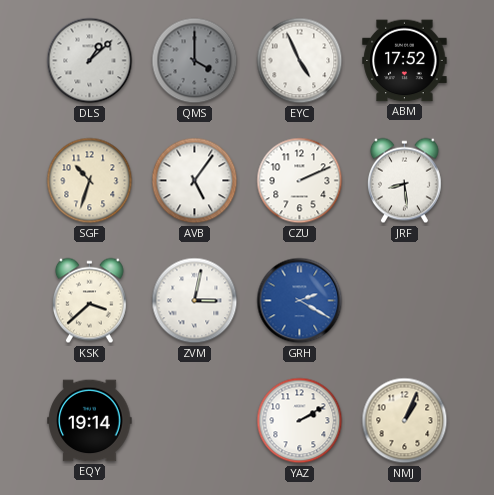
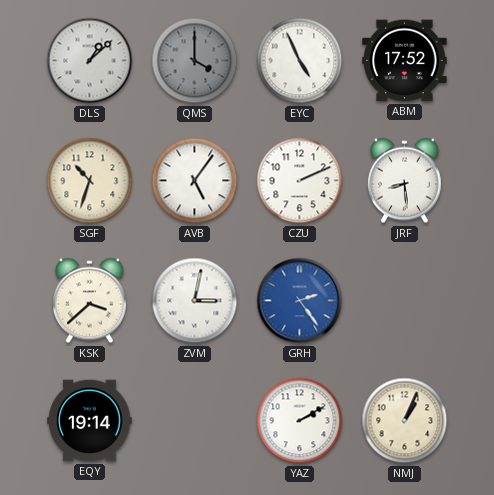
GRH: 2:20 -> 2:24
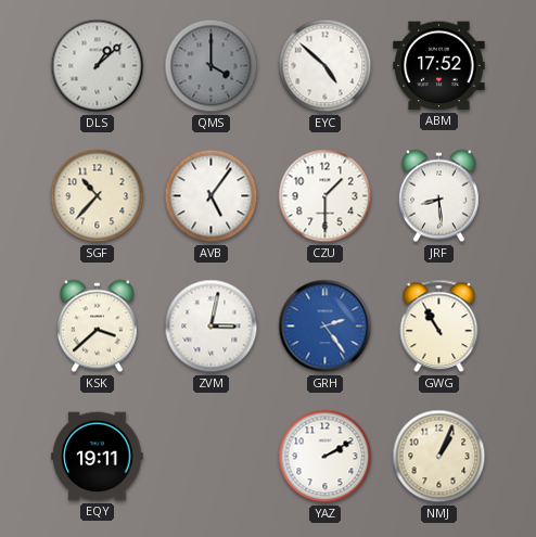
EYC: 4:56 -> 4:52
SGF: 10:33 -> 10:37
CZU: 2:11 -> 1:30
GWG: none -> 10:55
EQY: 19:14 -> 19:11
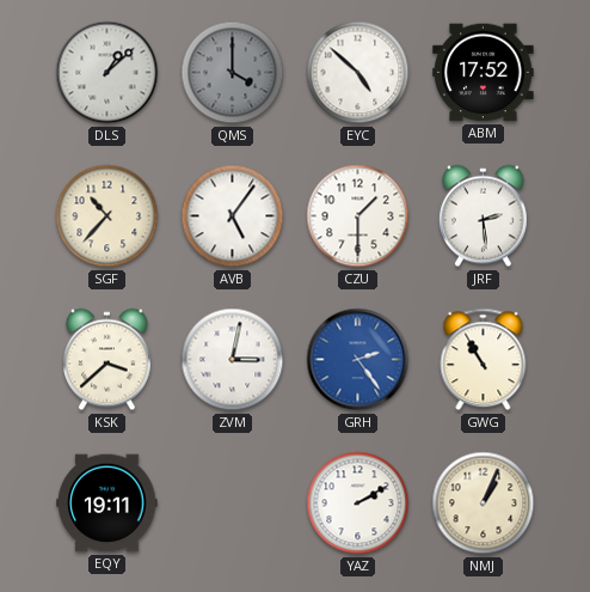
JRF: 8:29 -> 2:29
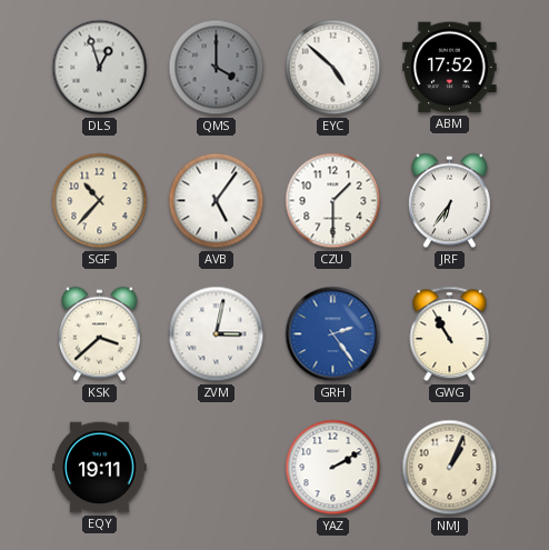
DLS: 1:08 -> 12:57
JRF: 2:29 -> 6:36
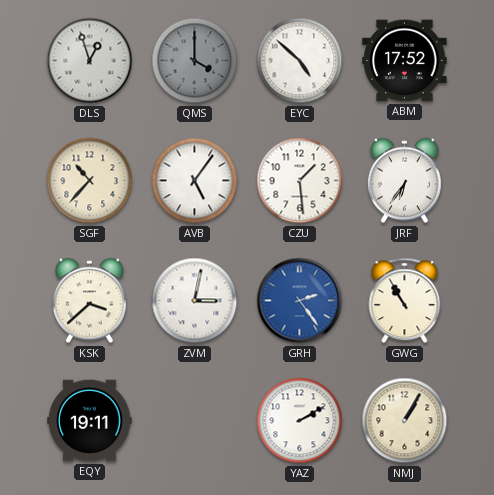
CZU: 1:30 -> 1:29
NMJ: 1:04 -> 1:05
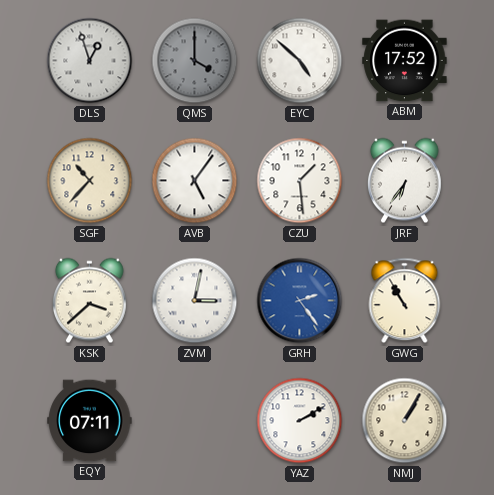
EQY: 19:11 -> 07:11
